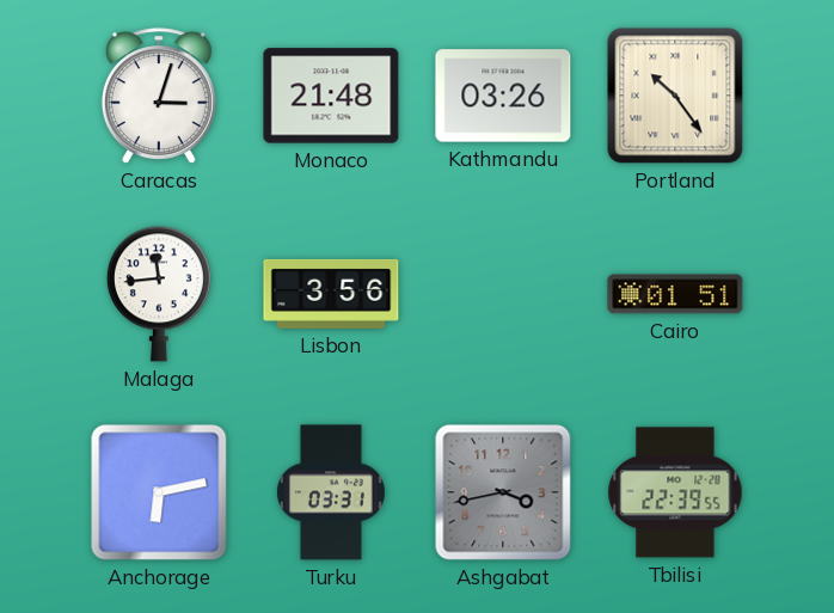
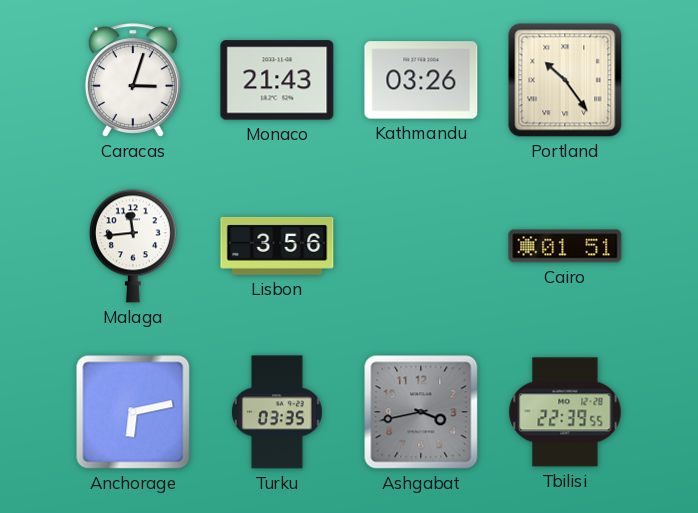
Monaco: 21:48 -> 21:43
Turku: 03:31 -> 03:35
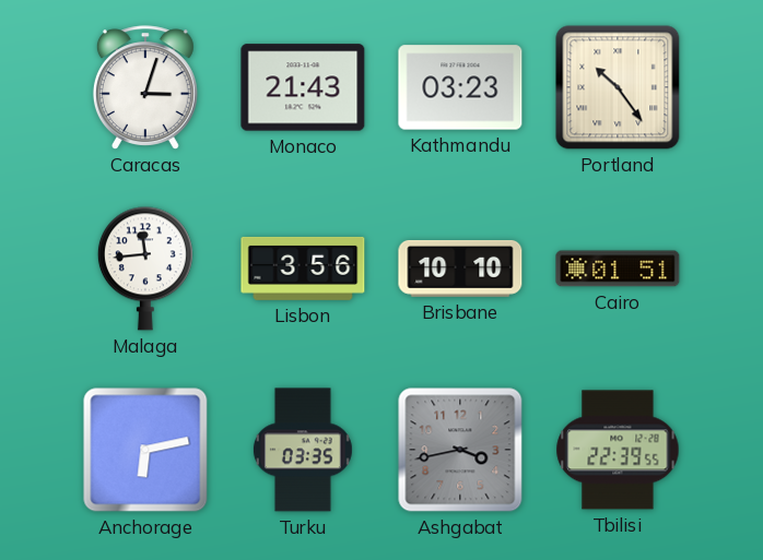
Kathmandu: 03:26 -> 03:23
Brisbane: none -> 10:10
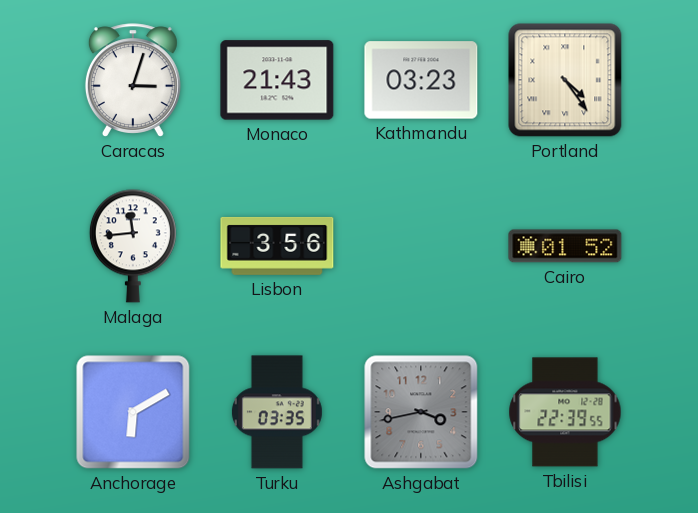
Portland: 10:24 -> 4:24
Brisbane: 10:10 -> none
Cairo: 01:51 -> 01:52
Anchorage: 6:13 -> 6:10
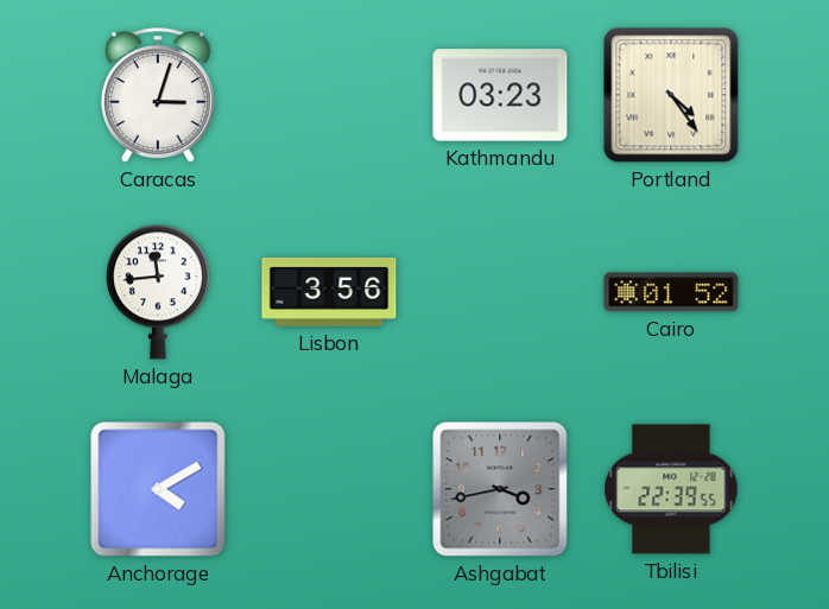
Monaco: 21:43 -> none
Anchorage: 6:10 -> 4:10
Turku: 03:35 -> none
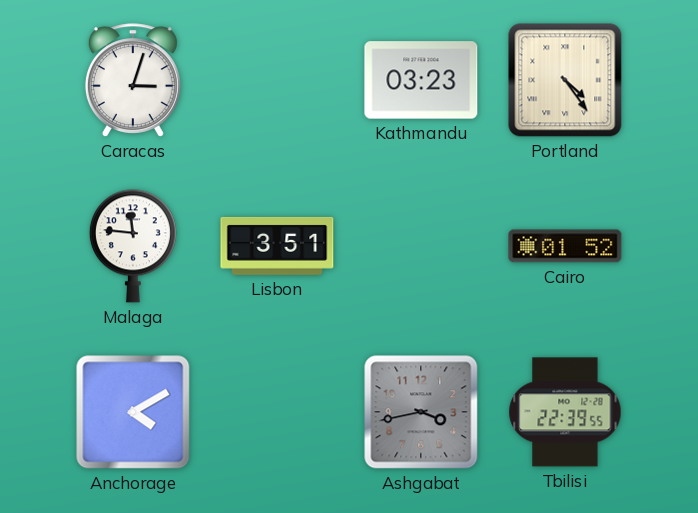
Malaga: 11:44 -> 11:46
Lisbon: 3:56 -> 3:51
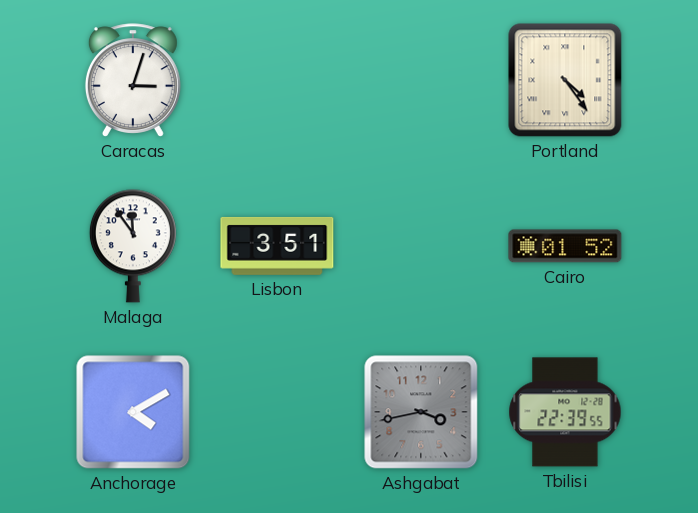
Kathmandu: 03:23 -> none
Malaga: 11:46 -> 11:54
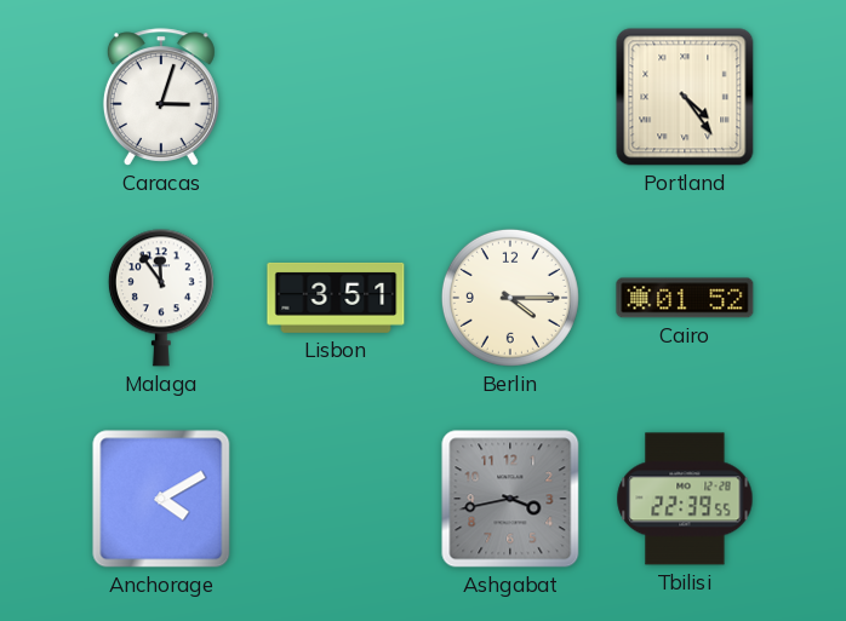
Berlin: none -> 4:15
